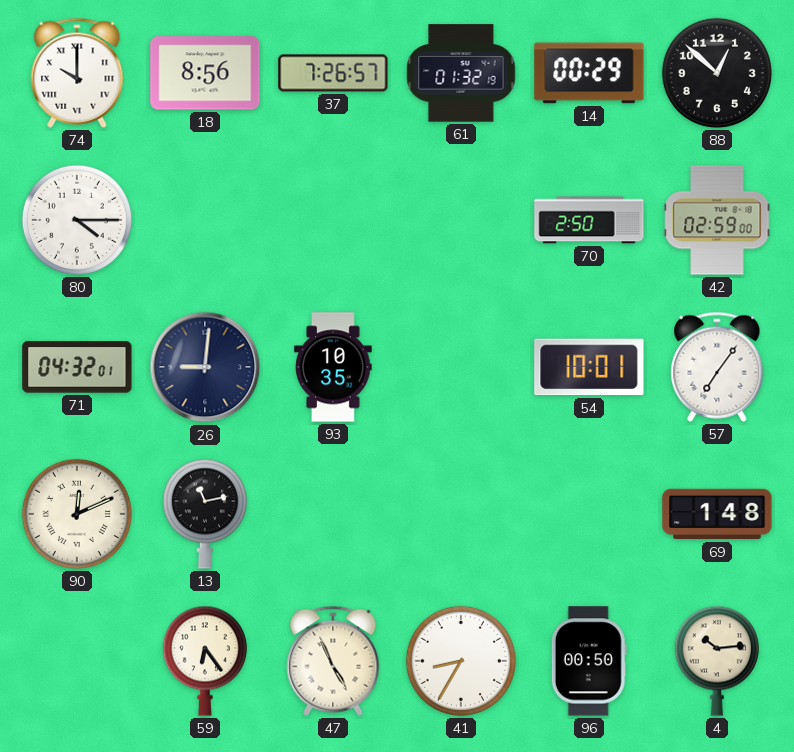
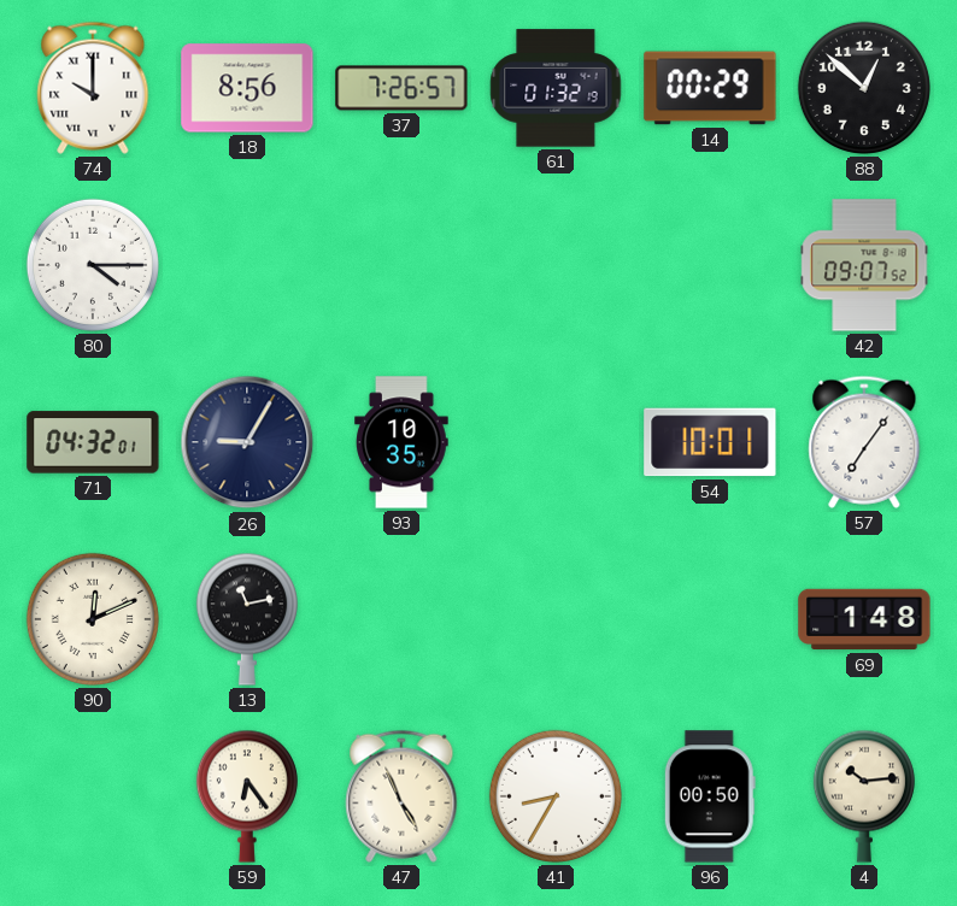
70: 2:50 -> none
42: 02:59 -> 09:07
26: 9:01 -> 9:05
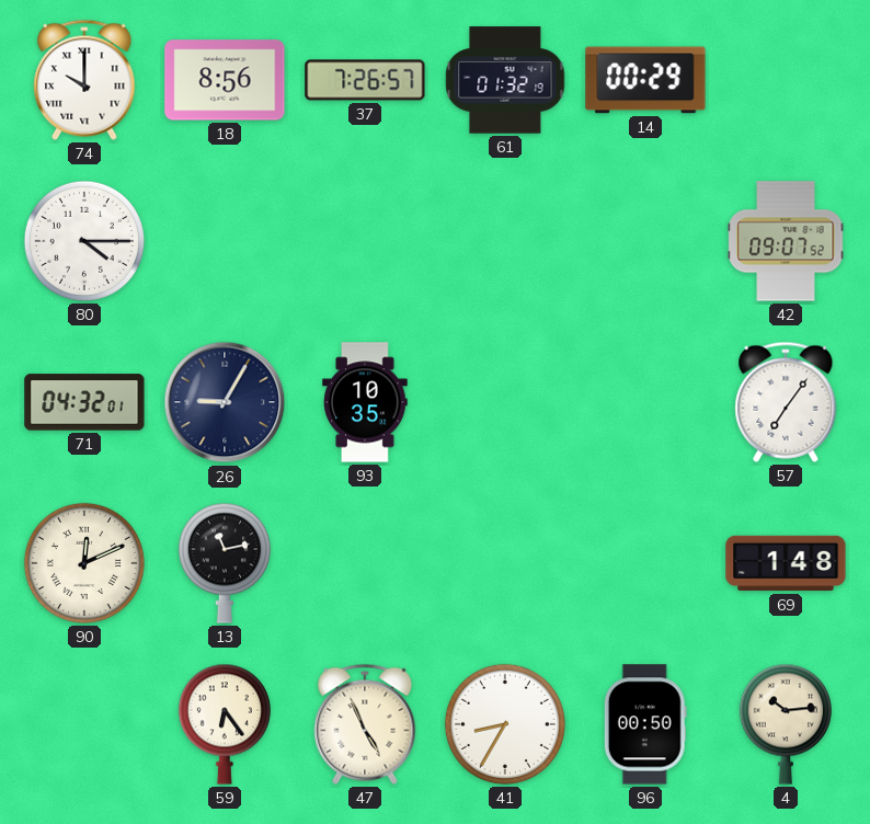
88: 12:52 -> none
54: 10:01 -> none
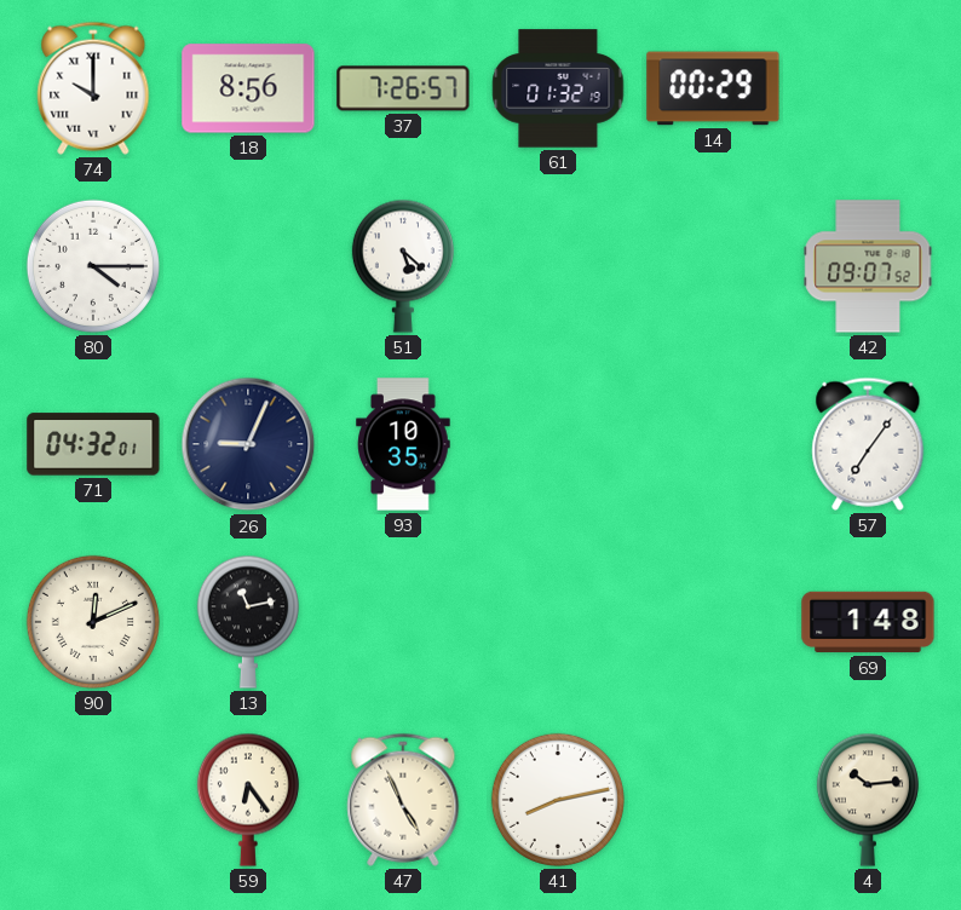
51: none -> 5:22
26: 9:05 -> 9:04
41: 8:35 -> 8:13
96: 00:50 -> none
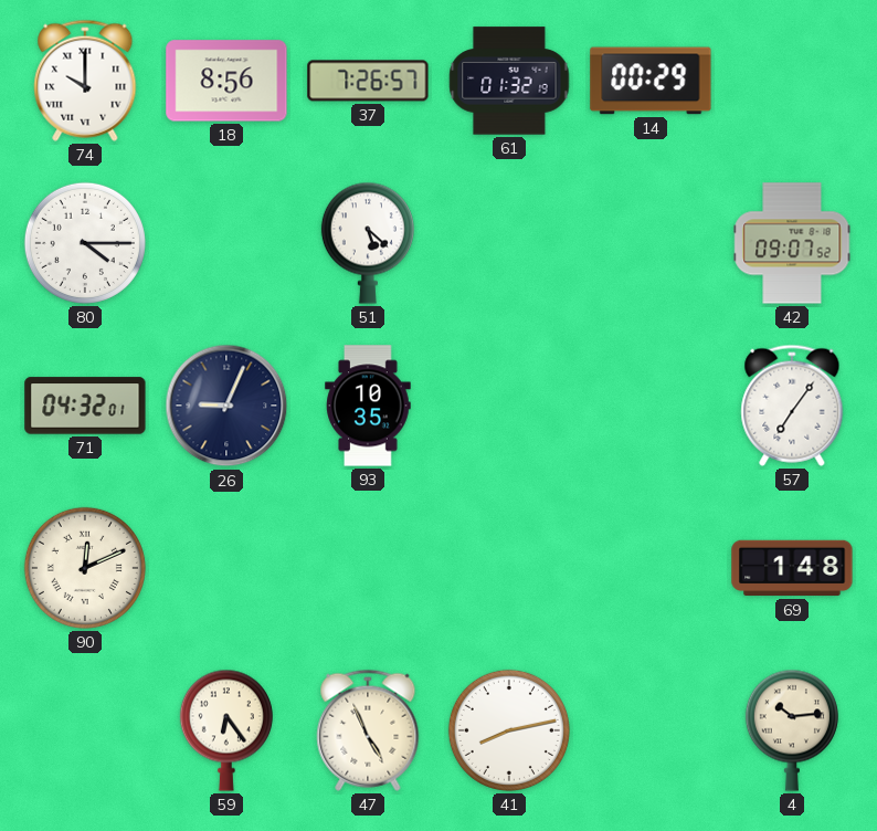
13: 11:13 -> none
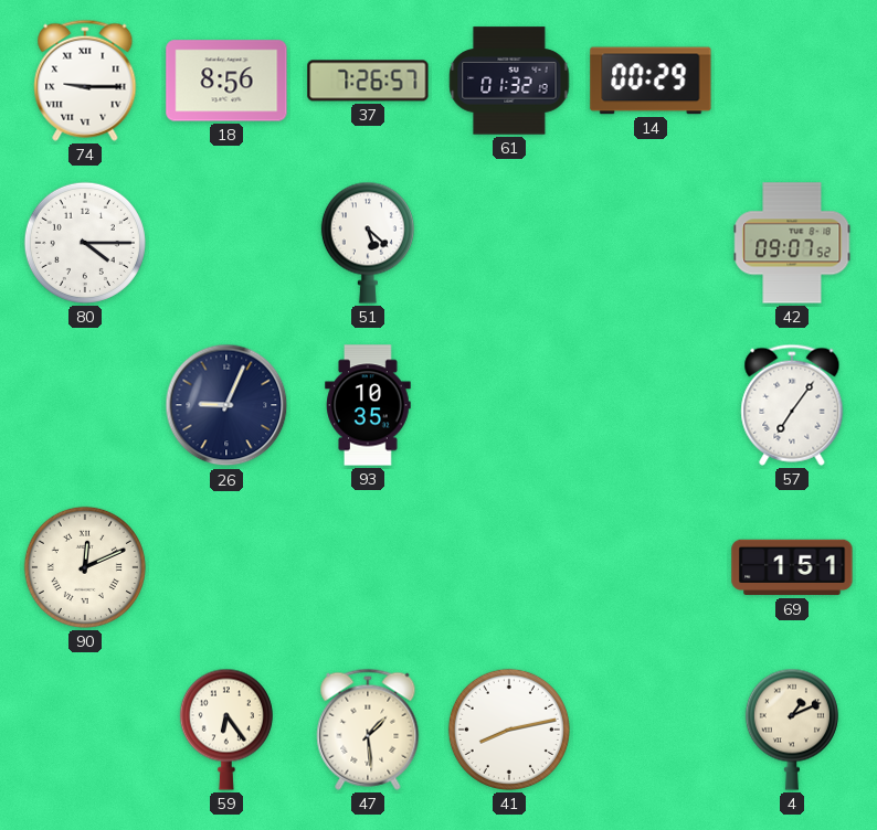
74: 10:00 -> 9:15
71: 04:32 -> none
69: 1:48 -> 1:51
47: 4:56 -> 1:29
4: 10:14 -> 1:11
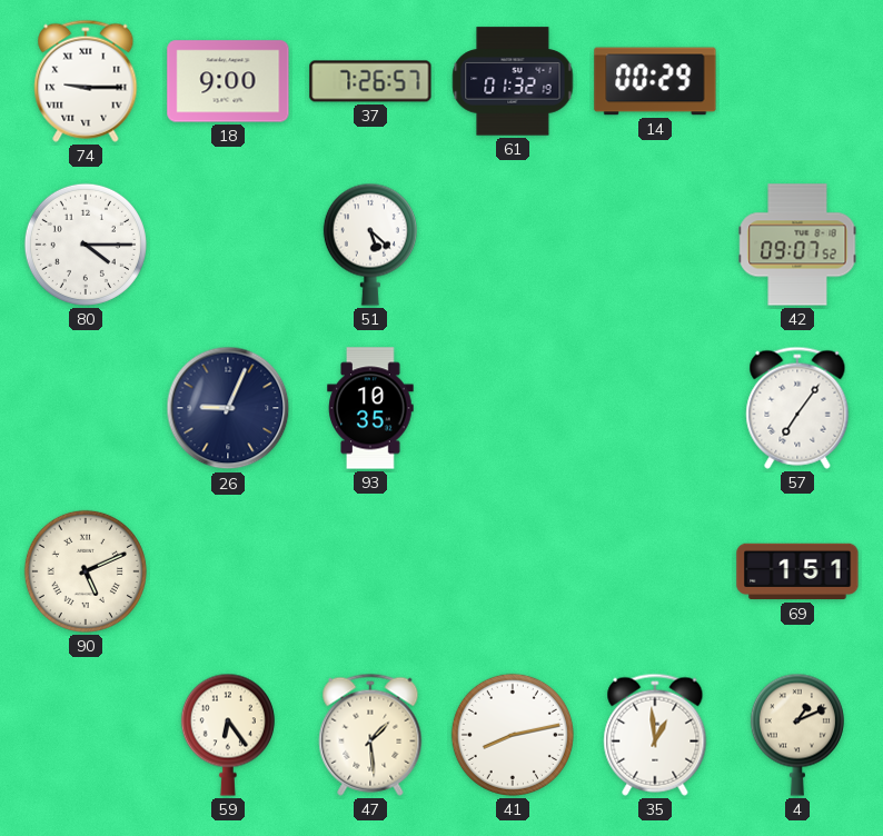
18: 8:56 -> 9:00
90: 12:11 -> 5:11
35: none -> 12:59
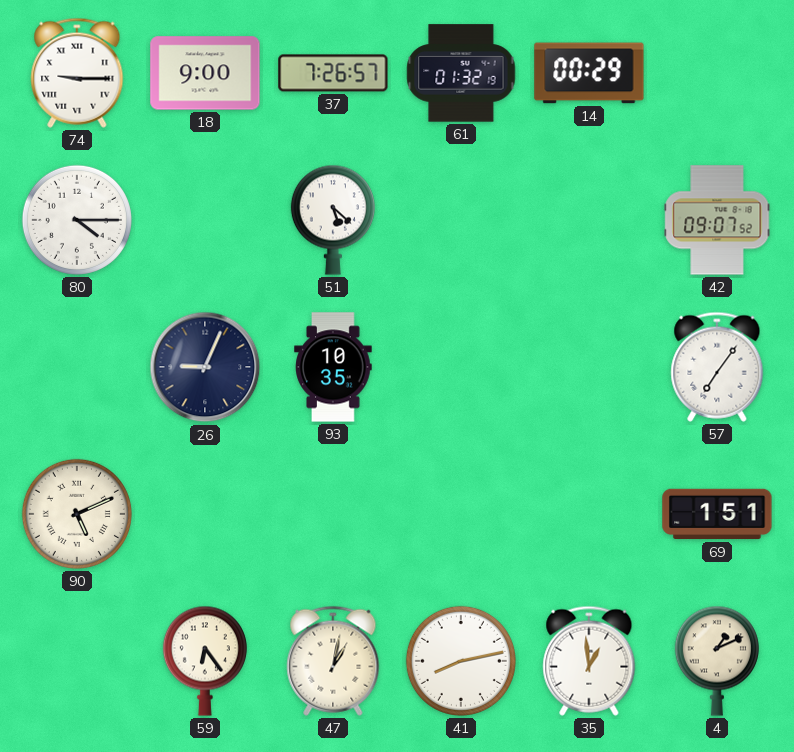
47: 1:29 -> 1:02
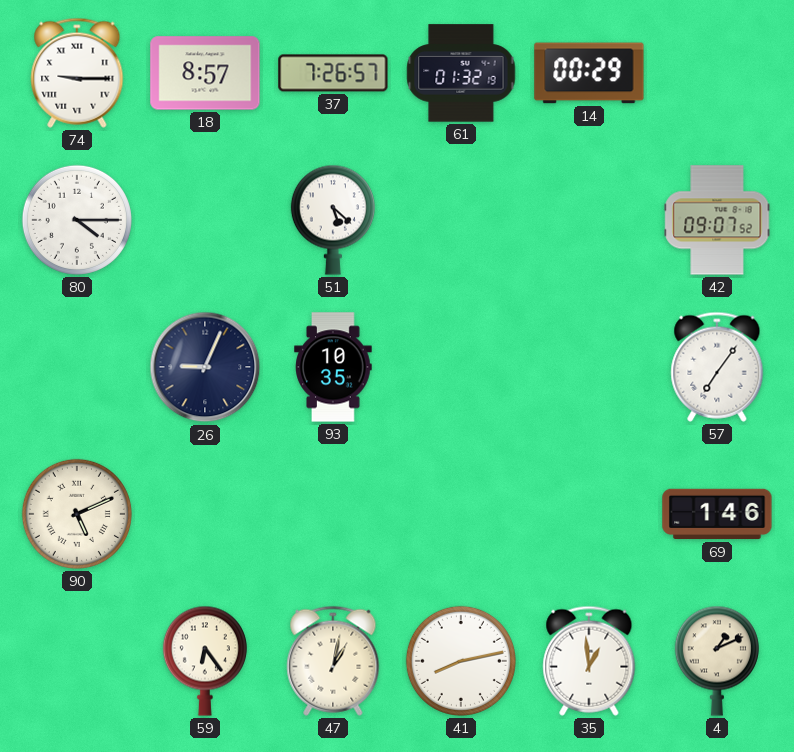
18: 9:00 -> 8:57
69: 1:51 -> 1:46
